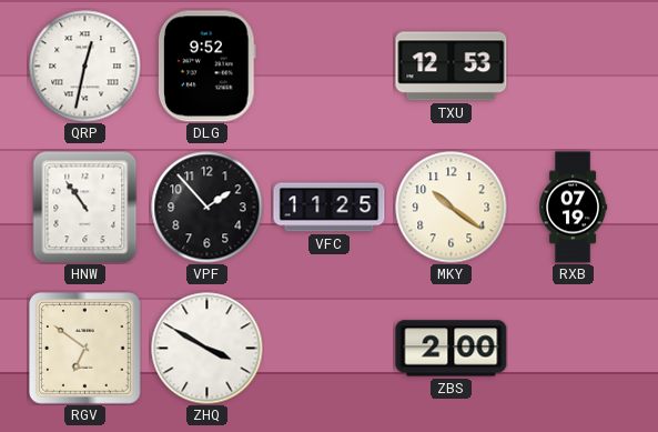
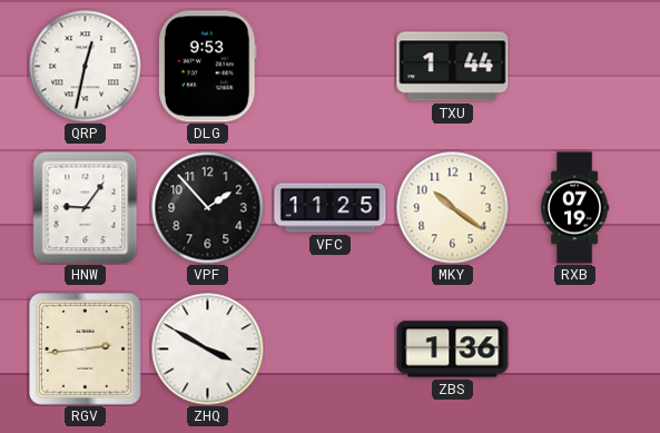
DLG: 9:52 -> 9:53
TXU: 12:53 -> 1:44
HNW: 10:54 -> 9:06
RGV: 6:51 -> 2:44
ZBS: 2:00 -> 1:36
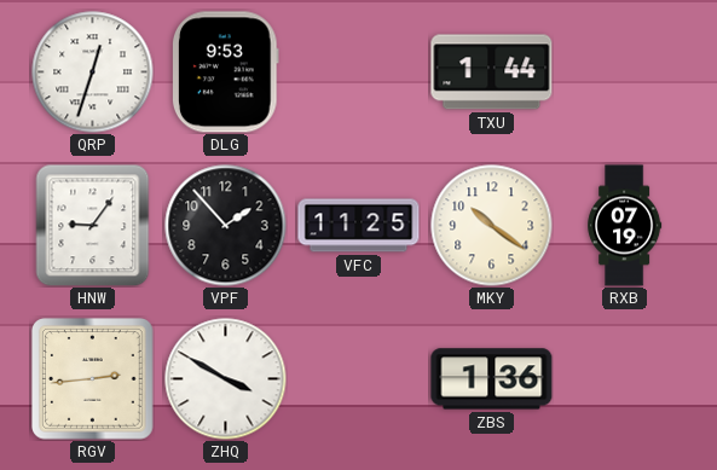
QRP: 12:32 -> 12:33
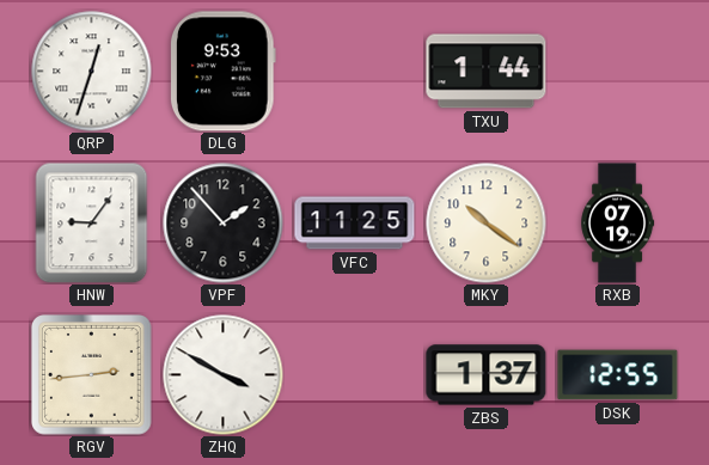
ZBS: 1:36 -> 1:37
DSK: none -> 12:55
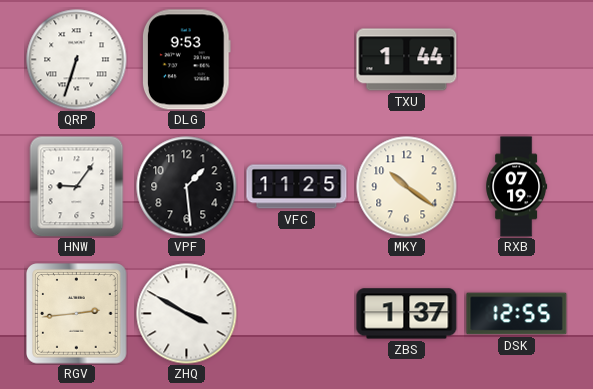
QRP: 12:33 -> 6:33
VPF: 1:53 -> 1:29
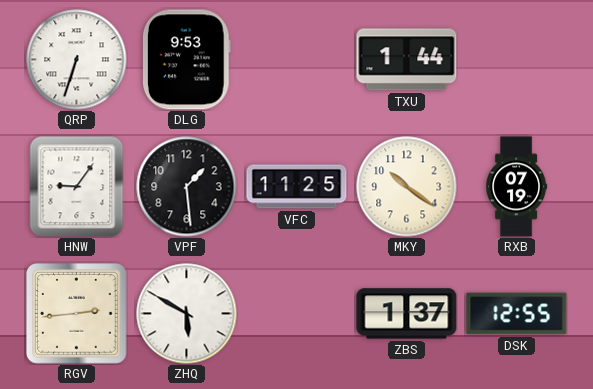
ZHQ: 3:50 -> 5:50
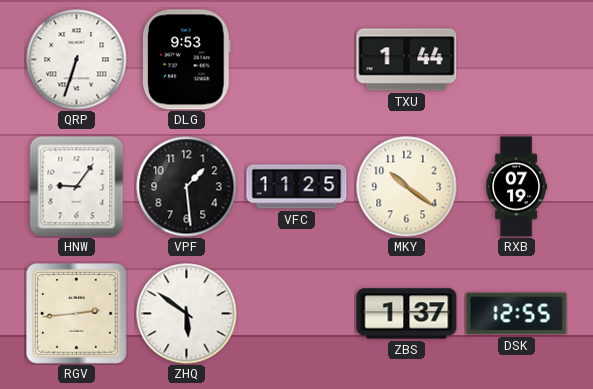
ZHQ: 5:50 -> 5:51
